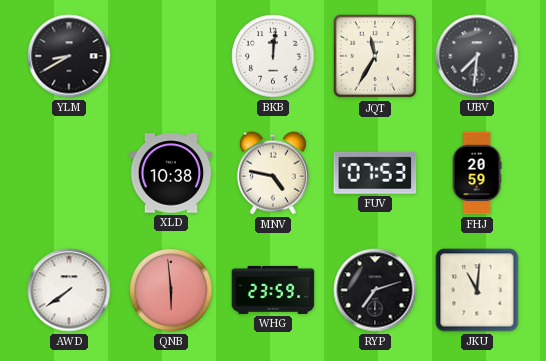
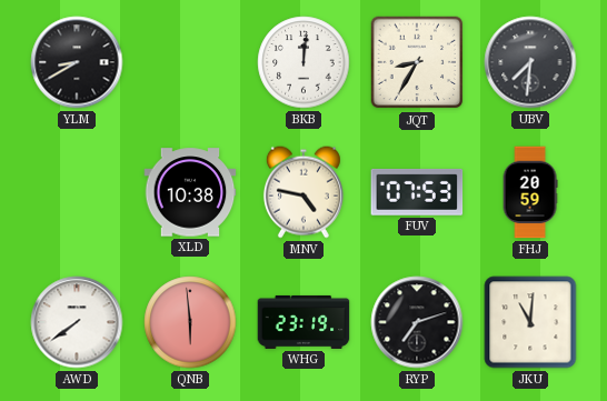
JQT: 11:35 -> 8:35
WHG: 23:59 -> 23:19
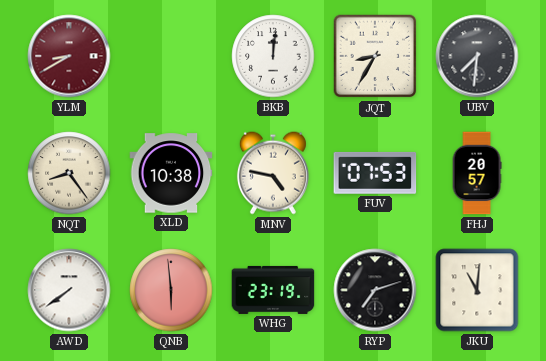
YLM dial: black -> burgundy
NQT: none -> 8:24
FHJ: 20:59 -> 20:57
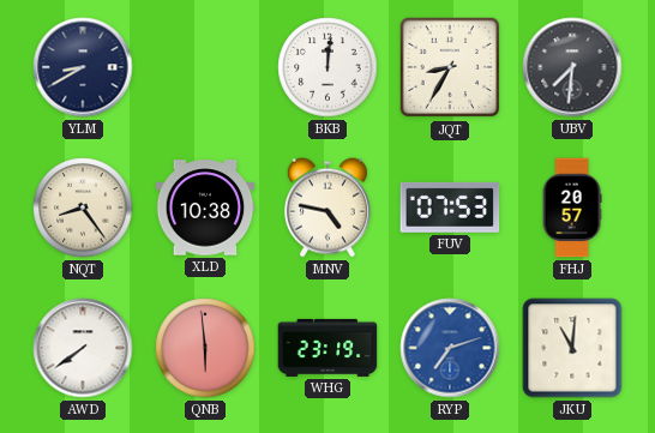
YLM dial: burgundy -> navy
RYP dial: black -> blue
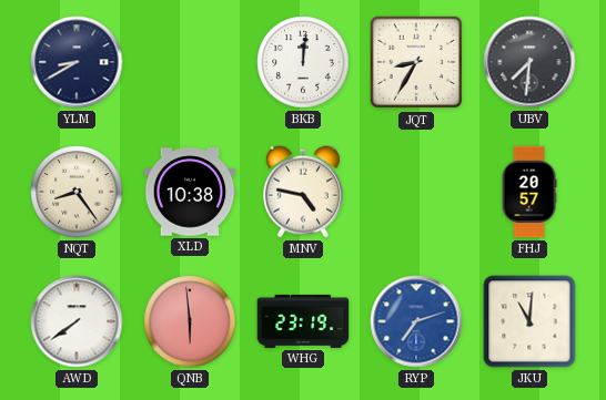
FUV: 07:53 -> none
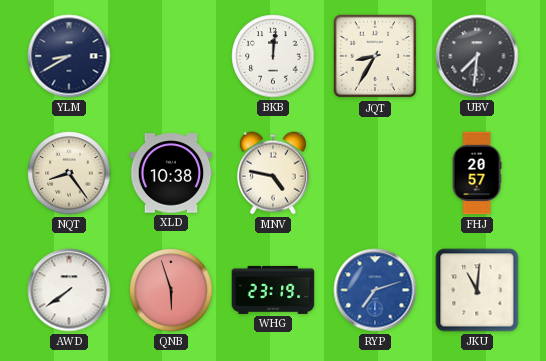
QNB: 5:59 -> 5:57
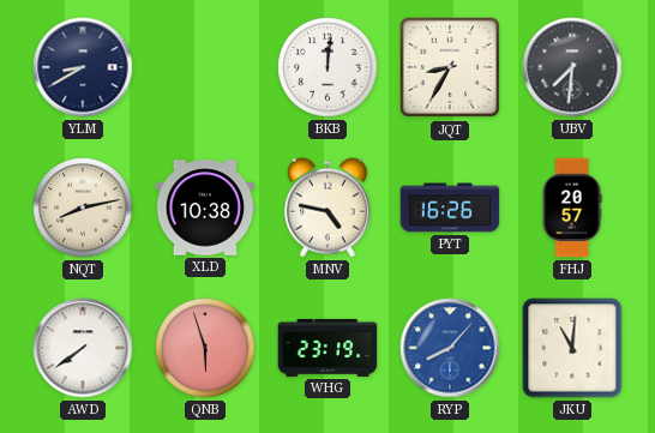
NQT: 8:24 -> 8:13
PYT: none -> 16:26
RYP: 7:12 -> 8:07
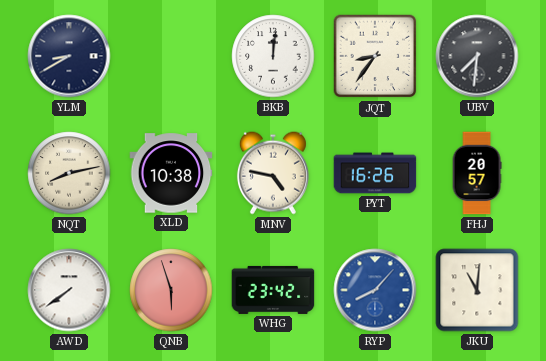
JQT: 8:35 -> 8:36
WHG: 23:19 -> 23:42
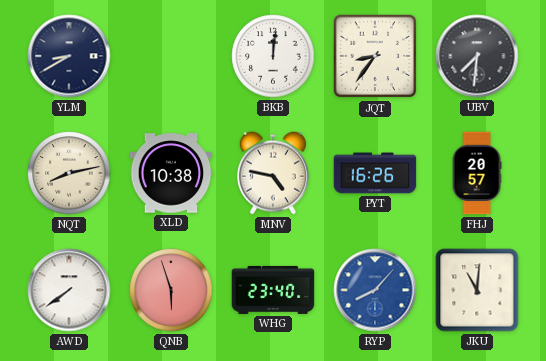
WHG: 23:42 -> 23:40
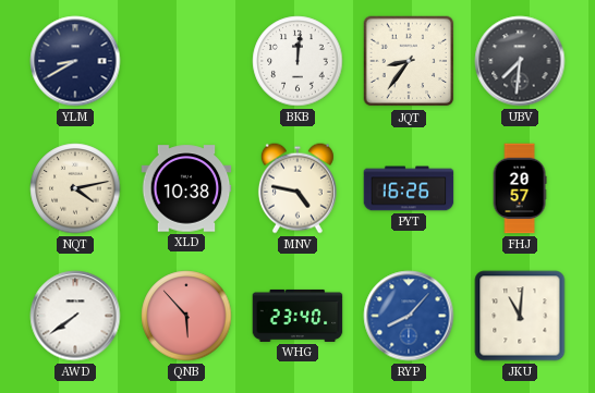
NQT: 8:13 -> 4:13
QNB: 5:57 -> 5:53
